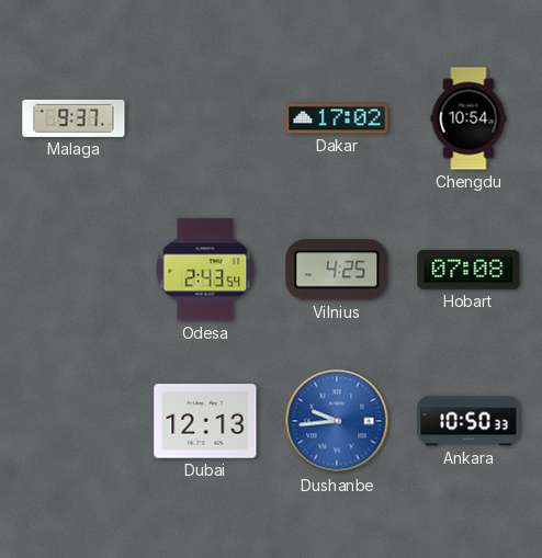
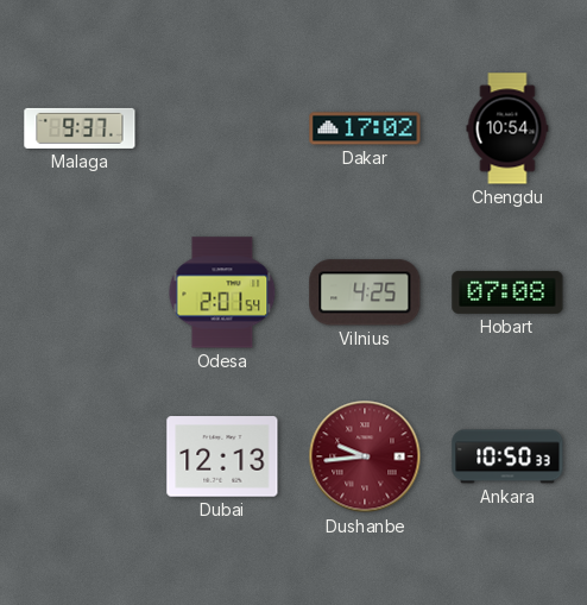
Odesa: 2:43 -> 2:01
Dushanbe dial: blue -> burgundy
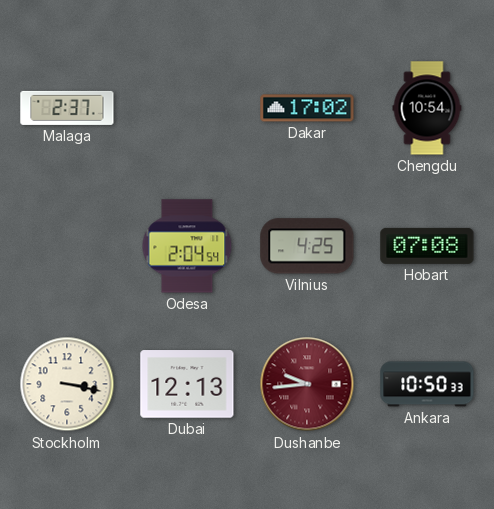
Malaga: 9:37 -> 2:37
Odesa: 2:01 -> 2:04
Stockholm: none -> 3:17
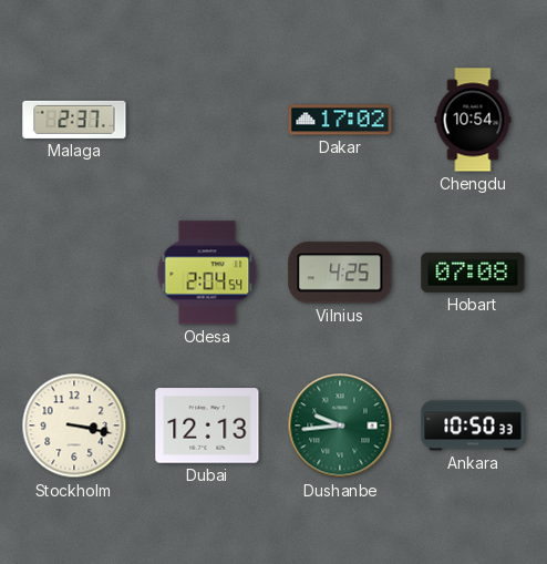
Dushanbe dial: burgundy -> green
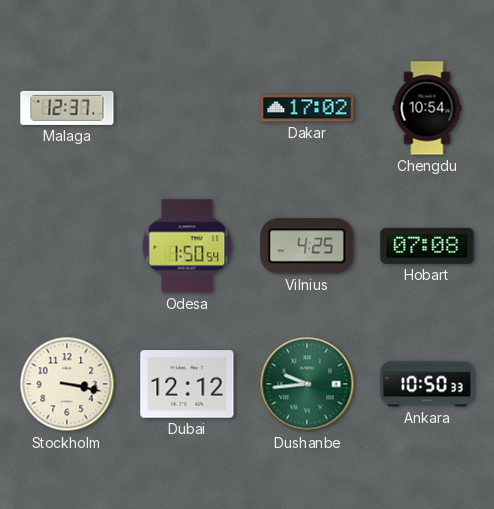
Malaga: 2:37 -> 12:37
Odesa: 2:04 -> 1:50
Dubai: 12:13 -> 12:12
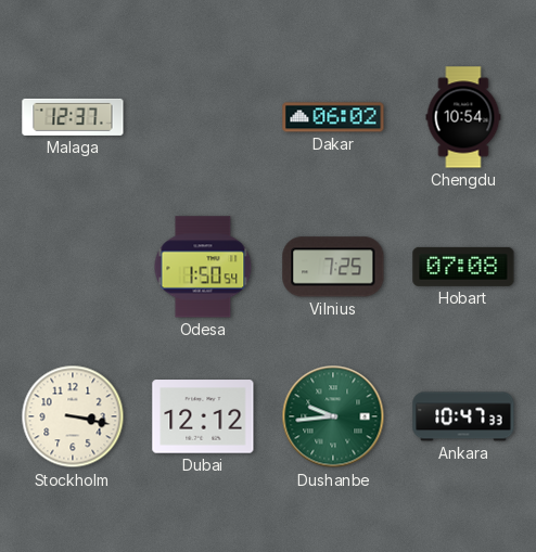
Dakar: 17:02 -> 06:02
Vilnius: 4:25 -> 7:25
Ankara: 10:50 -> 10:47
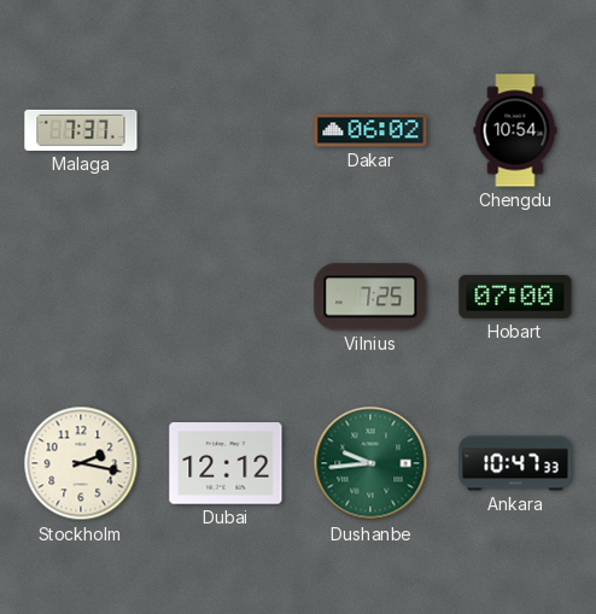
Malaga: 12:37 -> 7:37
Odesa: 1:50 -> none
Hobart: 07:08 -> 07:00
Stockholm: 3:17 -> 2:17
